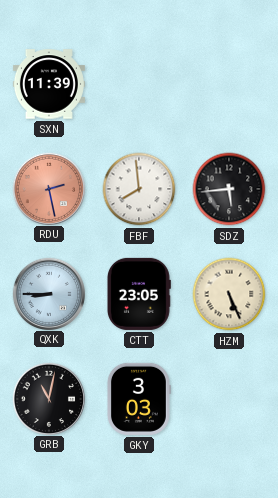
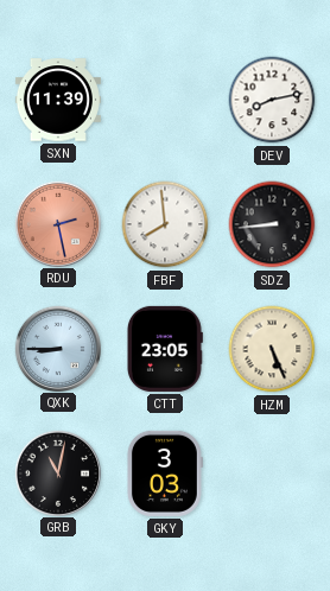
DEV: none -> 8:13
SDZ: 5:44 -> 8:44
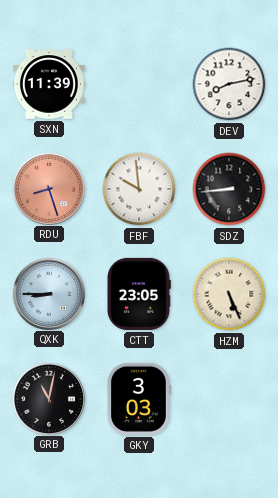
RDU: 2:28 -> 8:27
FBF: 7:59 -> 9:59
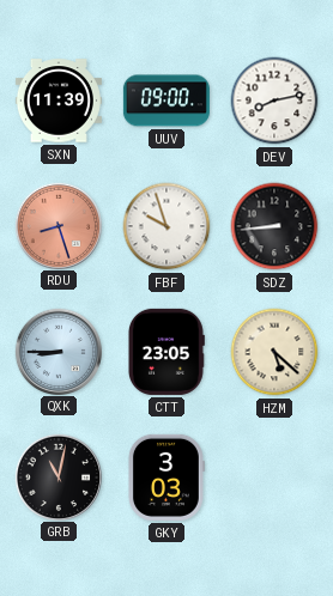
UUV: none -> 09:00
FBF: 9:59 -> 9:57
HZM: 5:26 -> 5:22
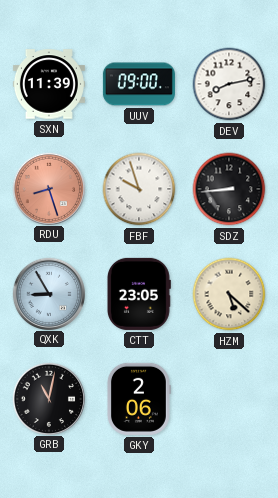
QXK: 8:45 -> 8:55
GKY: 3:03 -> 2:06
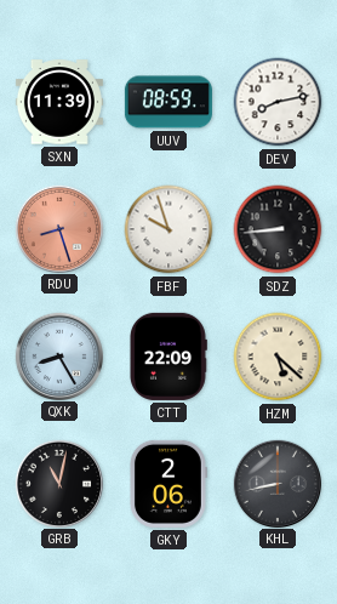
UUV: 09:00 -> 08:59
QXK: 8:55 -> 8:25
CTT: 23:05 -> 22:09
KHL: none -> 8:43
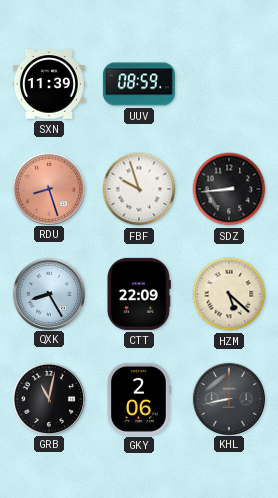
DEV: 8:13 -> none
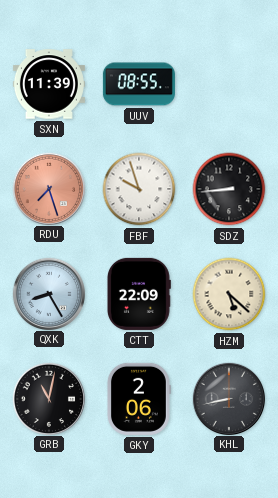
UUV: 08:59 -> 08:55
RDU: 8:27 -> 7:27
